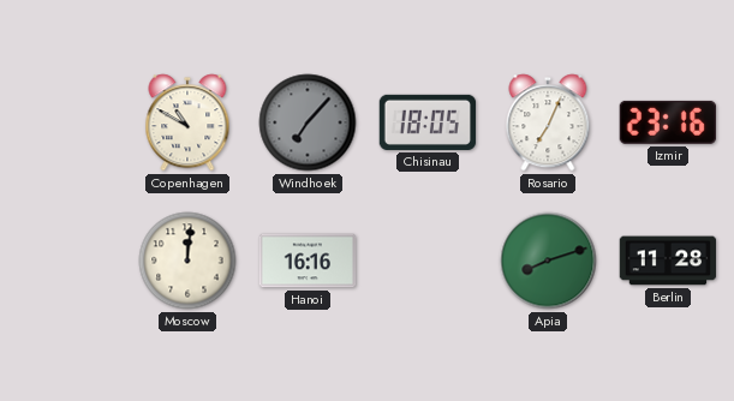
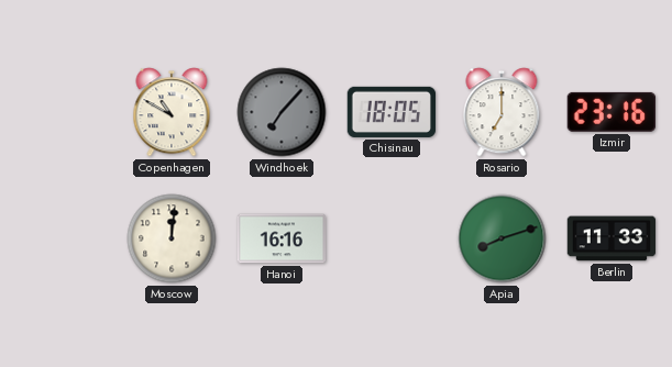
Rosario: 7:04 -> 7:00
Berlin: 11:28 -> 11:33
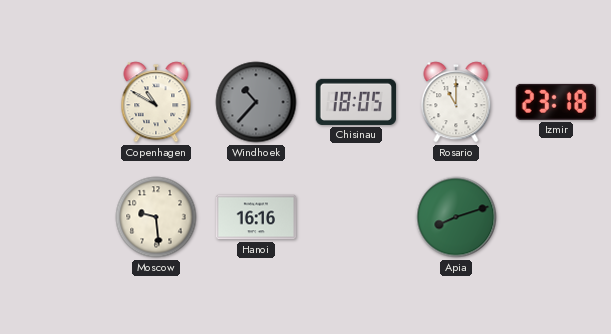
Windhoek: 7:07 -> 10:37
Rosario: 7:00 -> 11:00
Izmir: 23:16 -> 23:18
Moscow: 12:01 -> 9:29
Berlin: 11:33 -> none
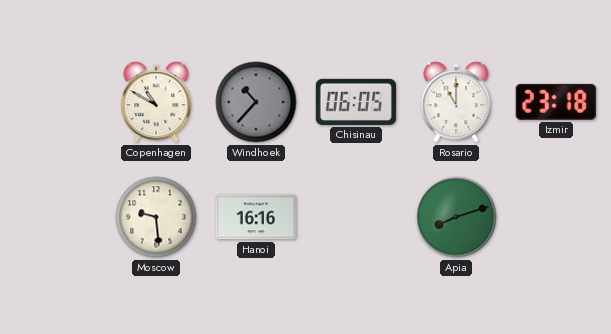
Chisinau: 18:05 -> 06:05
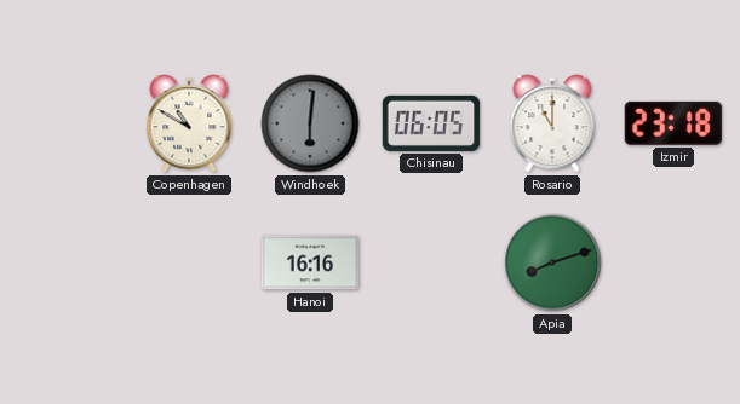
Windhoek: 10:37 -> 6:01
Moscow: 9:29 -> none
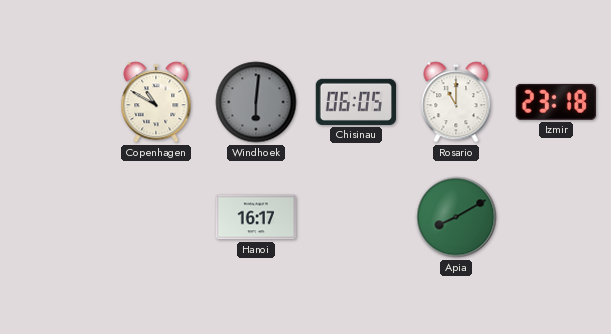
Hanoi: 16:16 -> 16:17
Apia: 8:12 -> 8:10
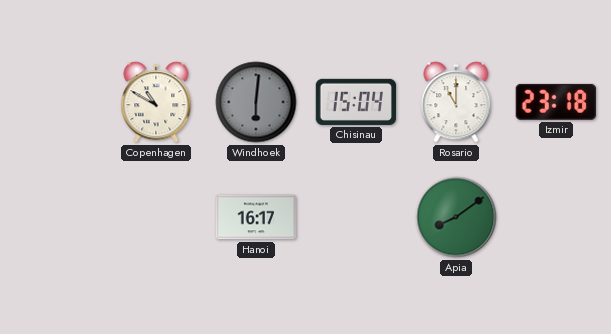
Chisinau: 06:05 -> 15:04
Apia: 8:10 -> 8:09
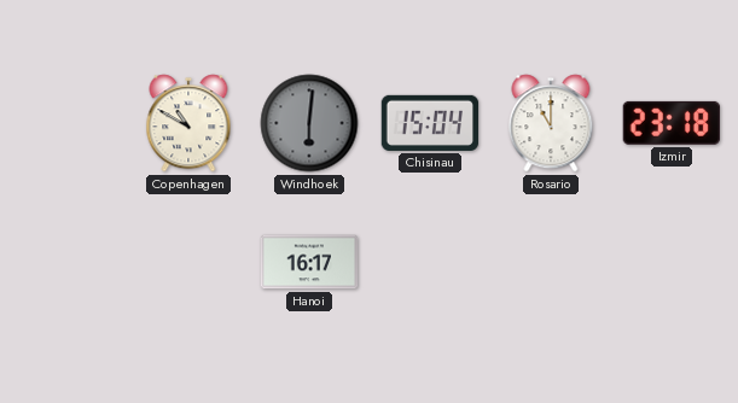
Apia: 8:09 -> none
